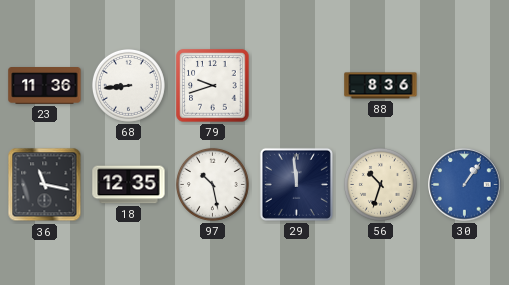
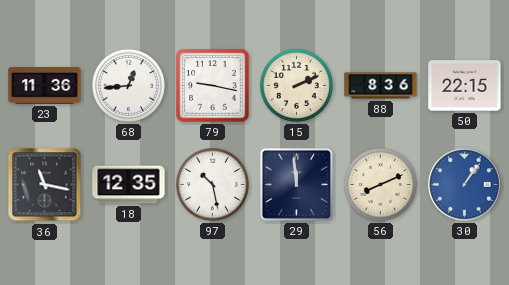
68: 8:44 -> 12:44
79: 9:42 -> 9:17
15: none -> 2:11
50: none -> 22:15
56: 10:33 -> 8:11
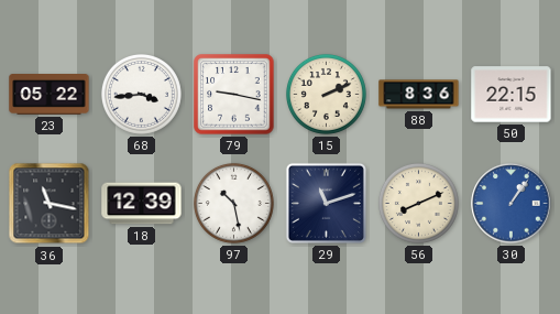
23: 11:36 -> 05:22
68: 12:44 -> 3:44
18: 12:35 -> 12:39
29: 11:59 -> 11:12
